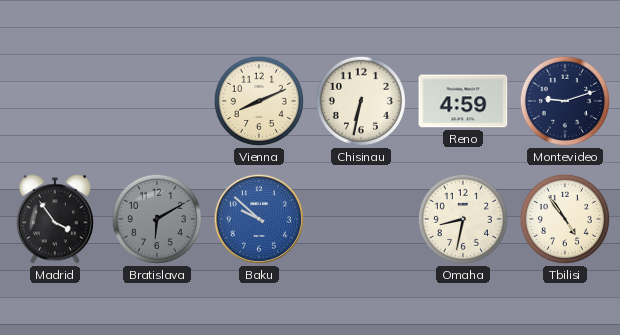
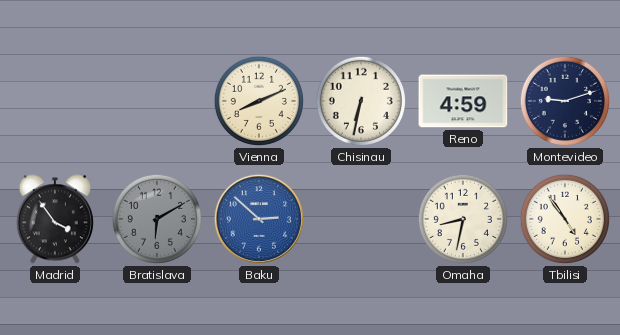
Baku: 9:52 -> 2:52
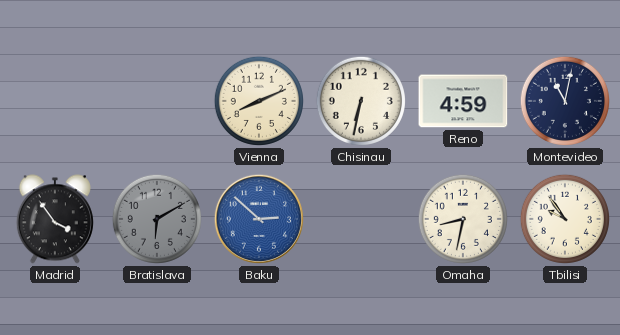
Montevideo: 9:12 -> 11:02
Tbilisi: 4:54 -> 9:54
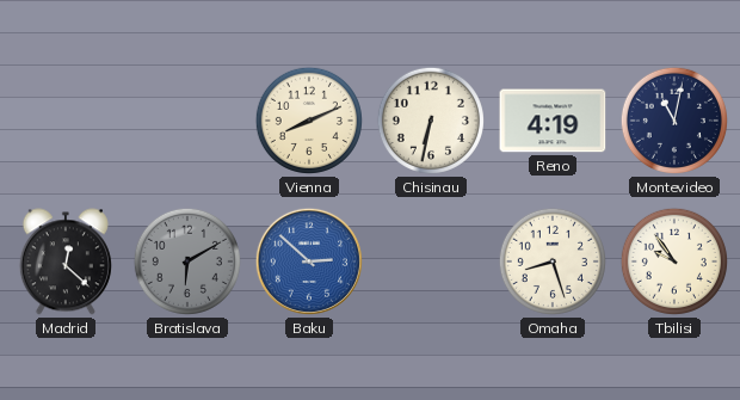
Reno: 4:59 -> 4:19
Madrid: 3:54 -> 12:22
Omaha: 8:32 -> 8:27
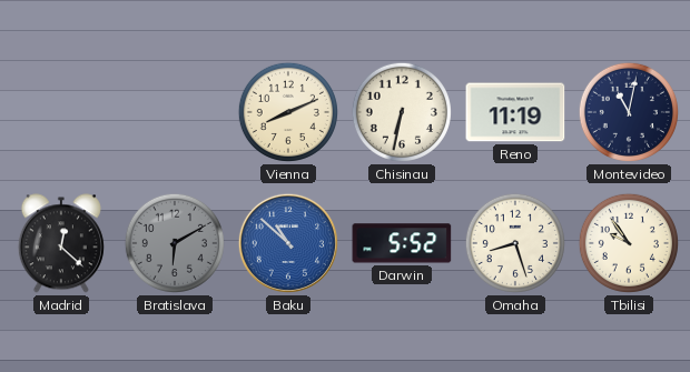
Reno: 4:19 -> 11:19
Baku: 2:52 -> 10:52
Darwin: none -> 5:52
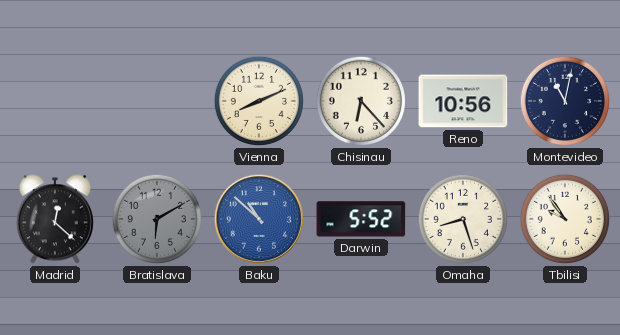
Chisinau: 6:32 -> 6:23
Reno: 11:19 -> 10:56
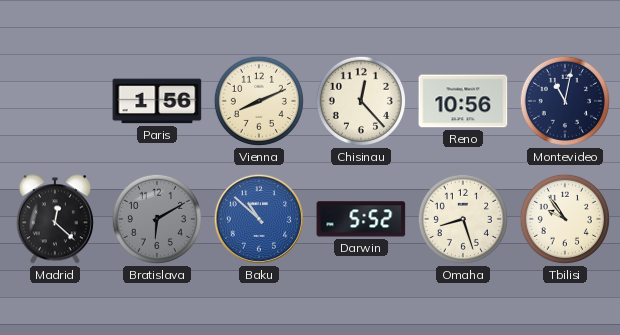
Paris: none -> 1:56
Chisinau: 6:23 -> 12:23
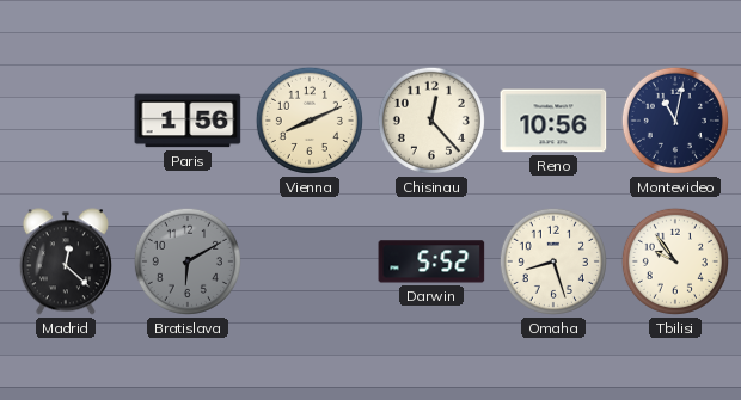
Baku: 10:52 -> none
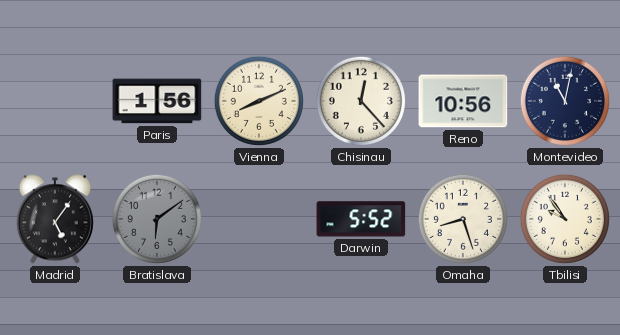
Madrid: 12:22 -> 5:06
Bratislava: 6:10 -> 6:09
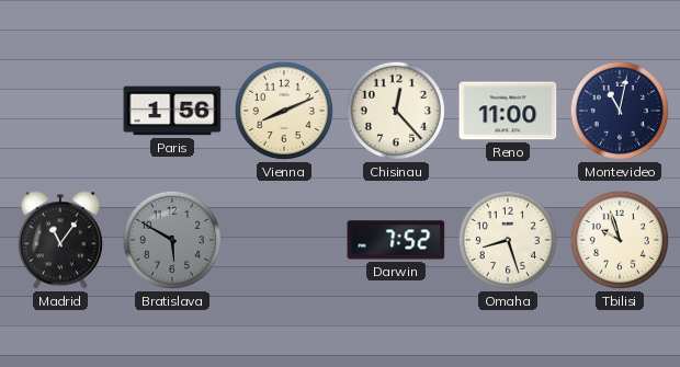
Reno: 10:56 -> 11:00
Madrid: 5:06 -> 11:06
Bratislava: 6:09 -> 5:50
Darwin: 5:52 -> 7:52
Tbilisi: 9:54 -> 9:57
